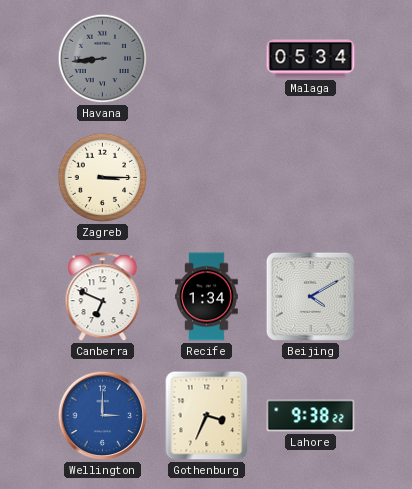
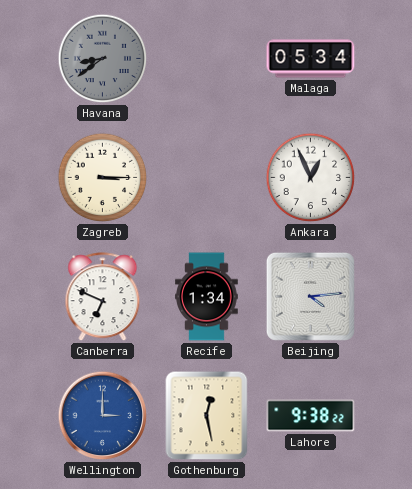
Havana: 8:44 -> 8:39
Ankara: none -> 12:56
Beijing: 4:10 -> 4:14
Gothenburg: 3:34 -> 12:28
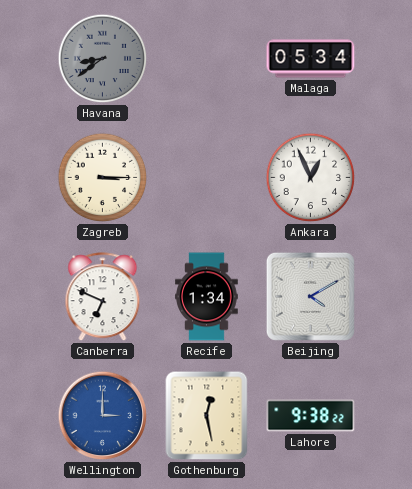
Beijing: 4:14 -> 4:10
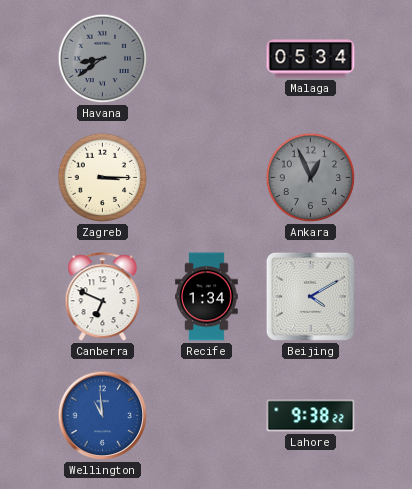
Ankara dial: white -> grey
Wellington: 3:00 -> 10:59
Gothenburg: 12:28 -> none
